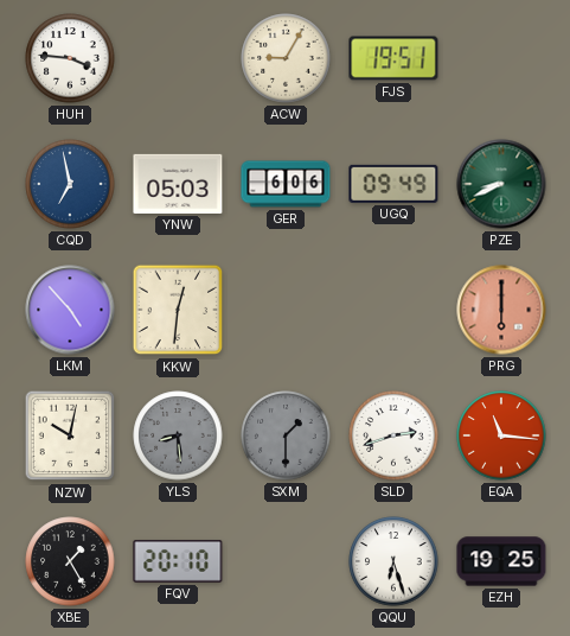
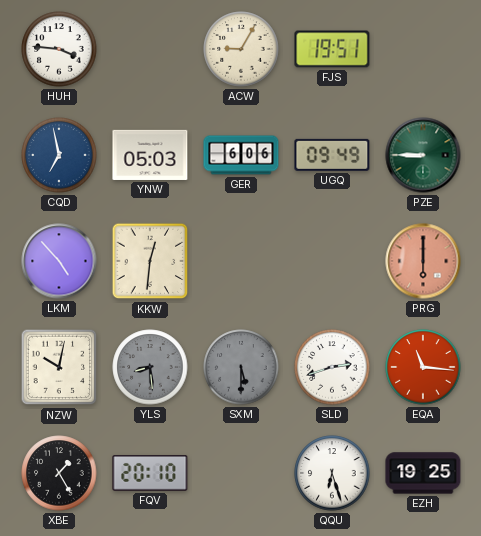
PZE: 8:41 -> 8:45
SXM: 1:30 -> 5:30
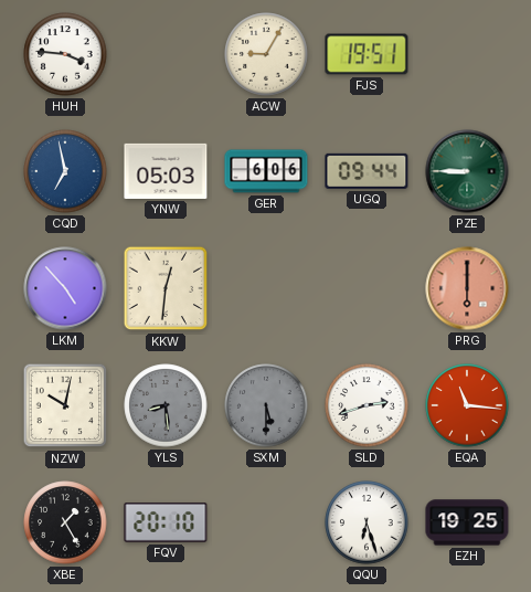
UGQ: 09:49 -> 09:44
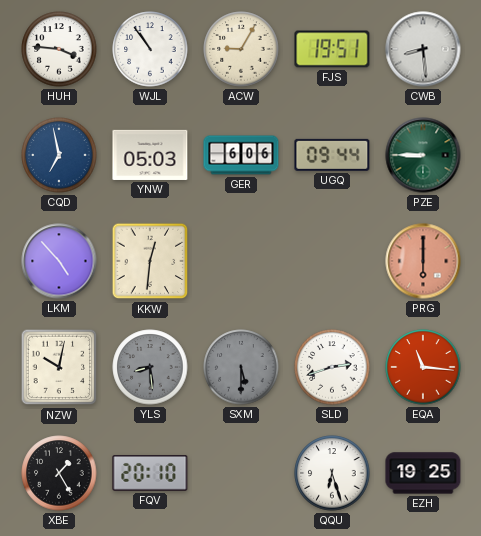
WJL: none -> 10:54
CWB: none -> 8:29
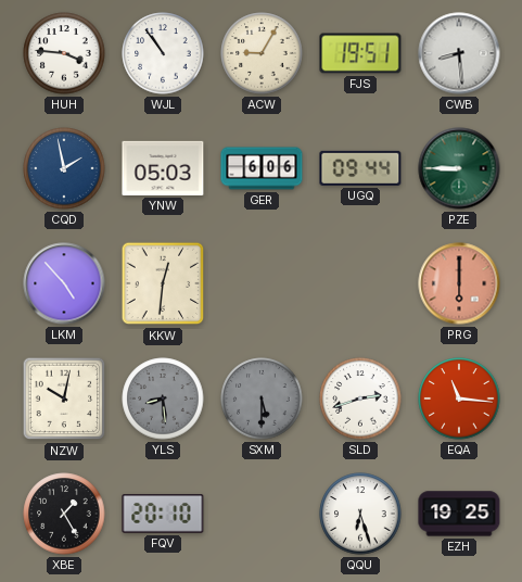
CQD: 6:58 -> 1:58
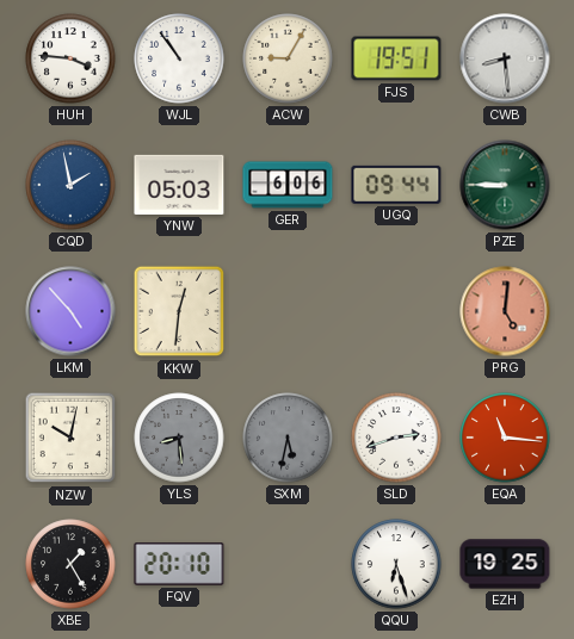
PRG: 6:00 -> 5:01
SXM: 5:30 -> 5:32
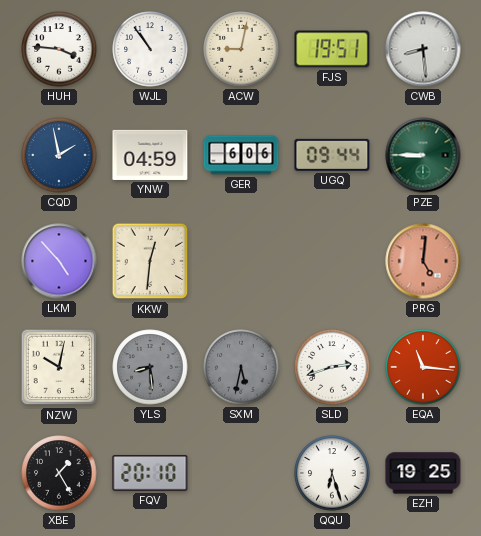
ACW: 9:05 -> 9:02
YNW: 05:03 -> 04:59
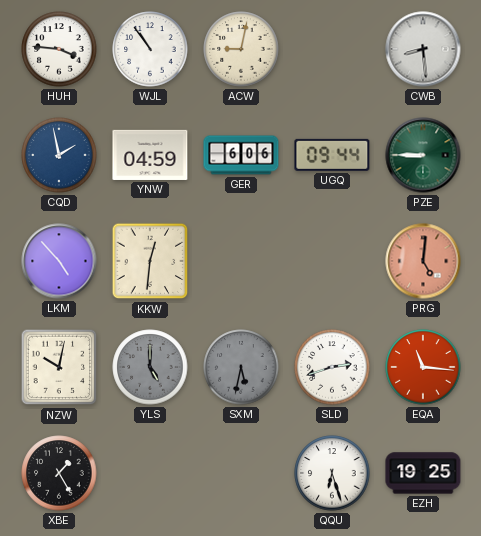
FJS: 19:51 -> none
YLS: 8:29 -> 5:00
FQV: 20:10 -> none
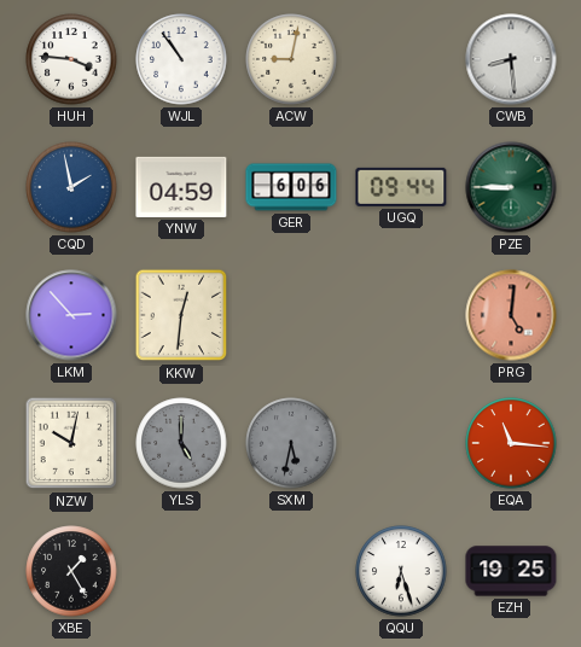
LKM: 4:53 -> 2:53
SLD: 2:42 -> none
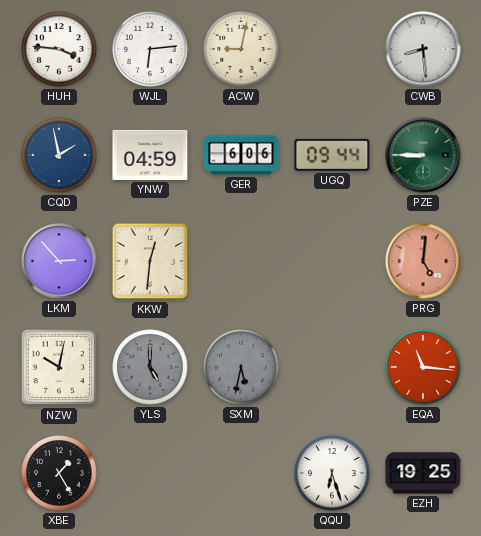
WJL: 10:54 -> 6:14
